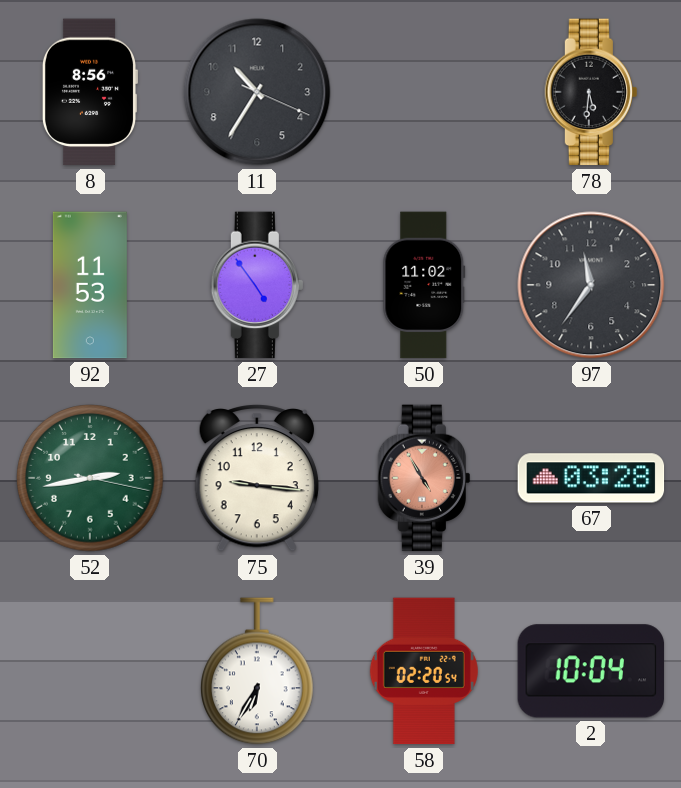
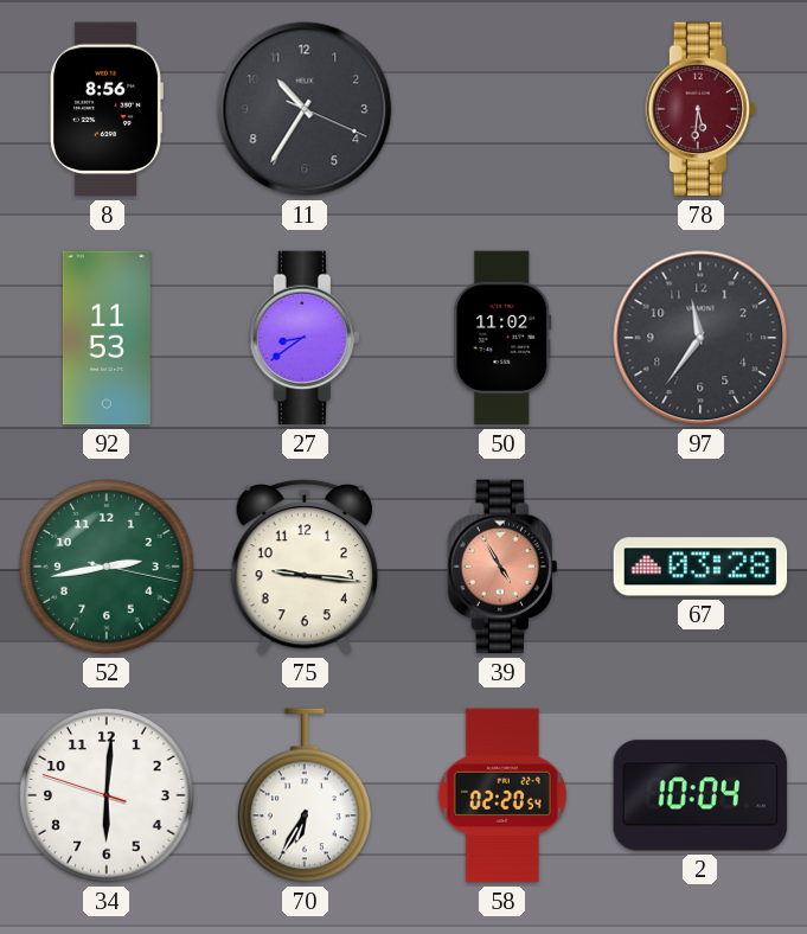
78 dial: black -> burgundy
27: 4:54 -> 8:39
34: none -> 6:00
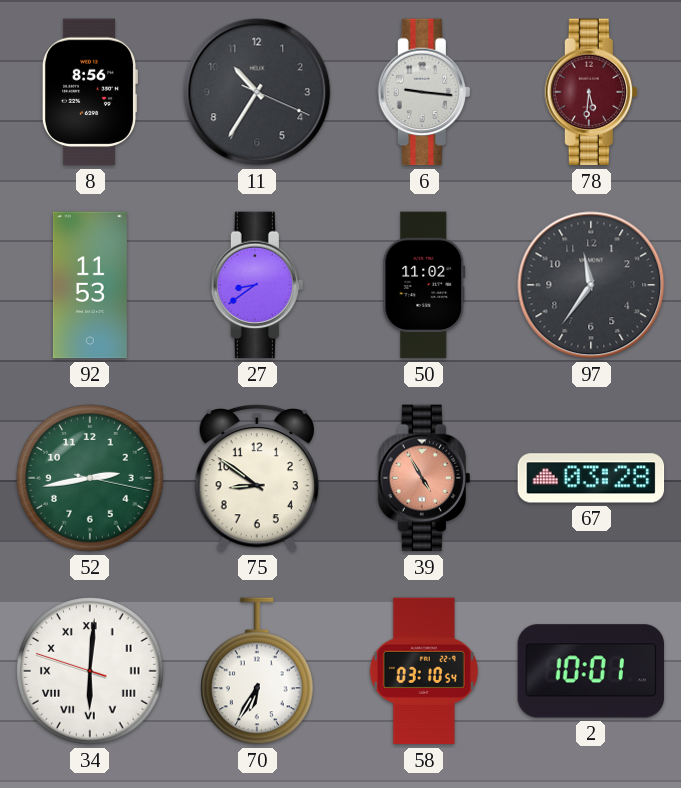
6: none -> 9:16
75: 9:16 -> 8:51
34 numerals: Arabic -> Roman
58: 02:20 -> 03:10
2: 10:04 -> 10:01
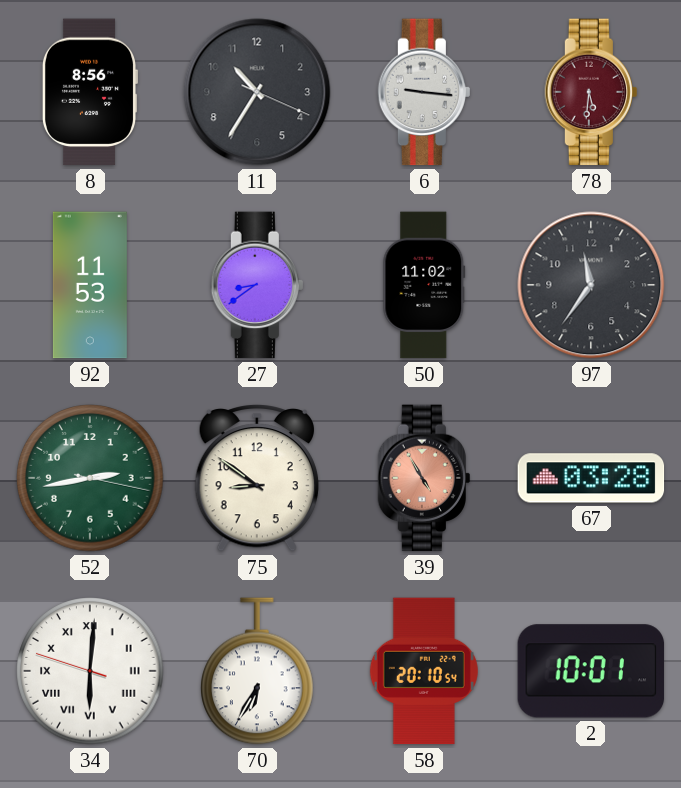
58: 03:10 -> 20:10
